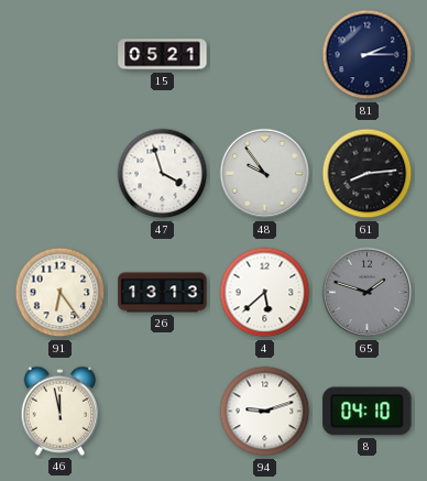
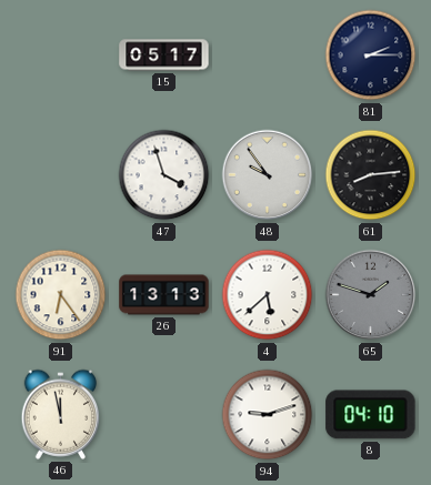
15: 05:21 -> 05:17
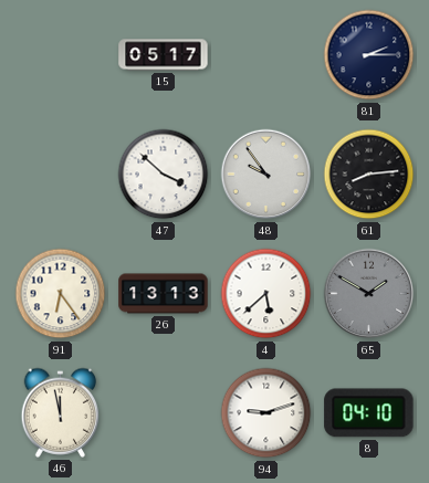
47: 3:57 -> 3:52
65: 1:48 -> 1:50
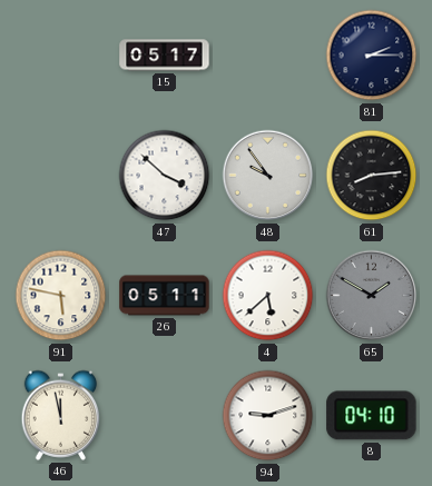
91: 6:24 -> 5:47
26: 13:13 -> 05:11
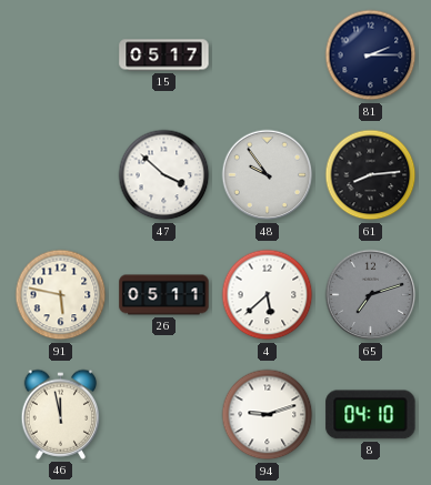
65: 1:50 -> 7:12
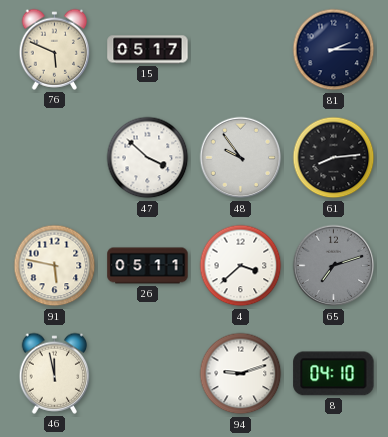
76: none -> 5:49
4: 5:38 -> 3:38
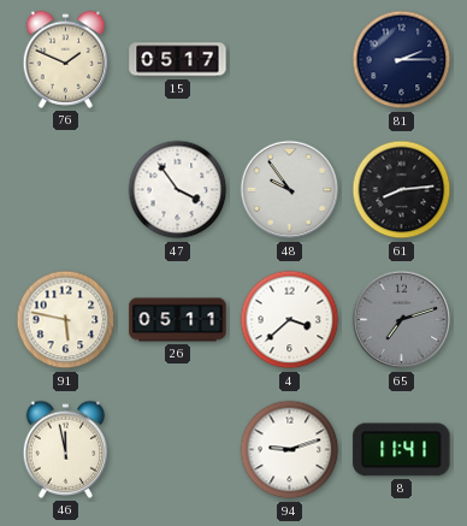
76: 5:49 -> 1:49
47: 3:52 -> 3:54
8: 04:10 -> 11:41
